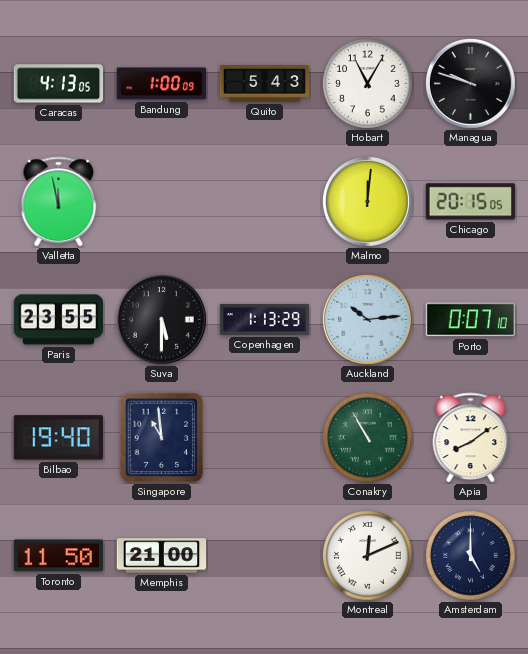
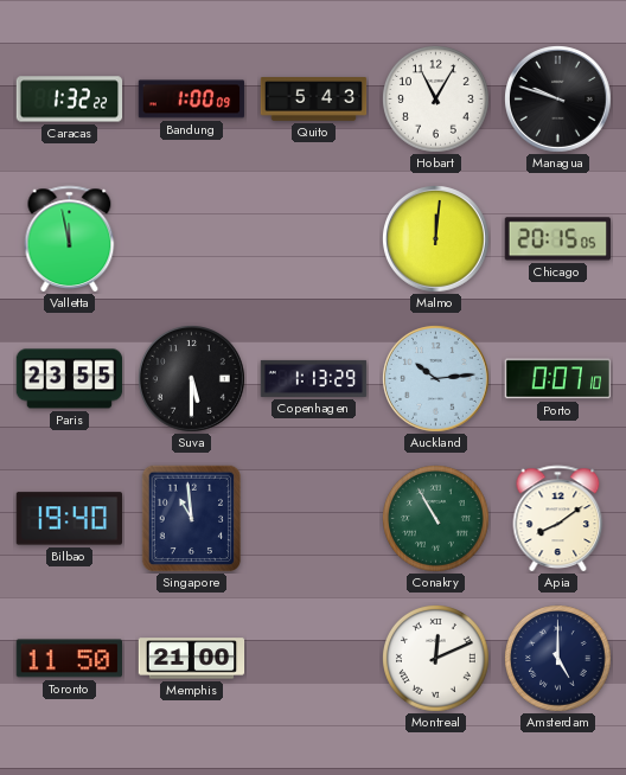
Caracas: 4:13 -> 1:32
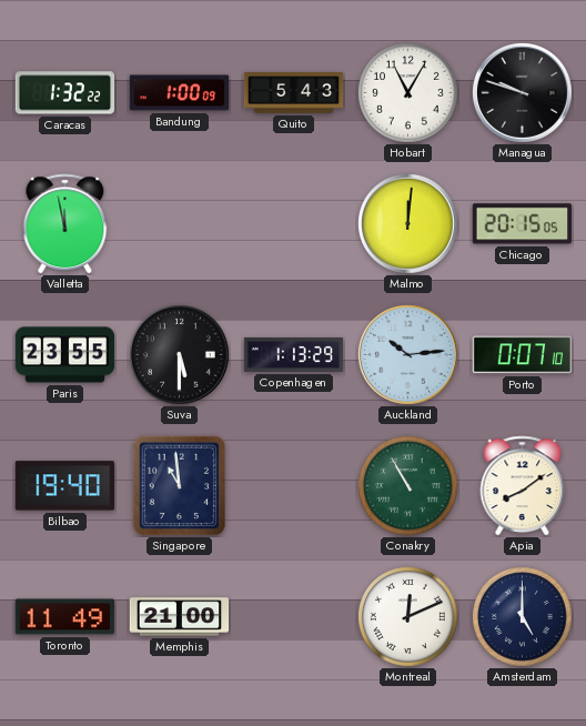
Toronto: 11:50 -> 11:49
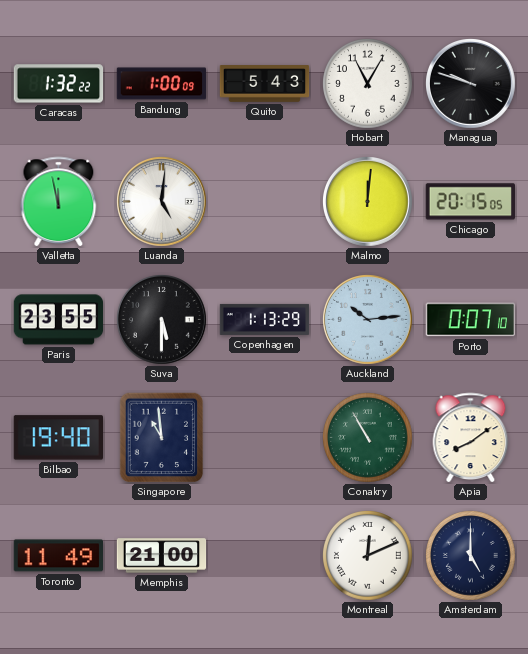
Luanda: none -> 5:01
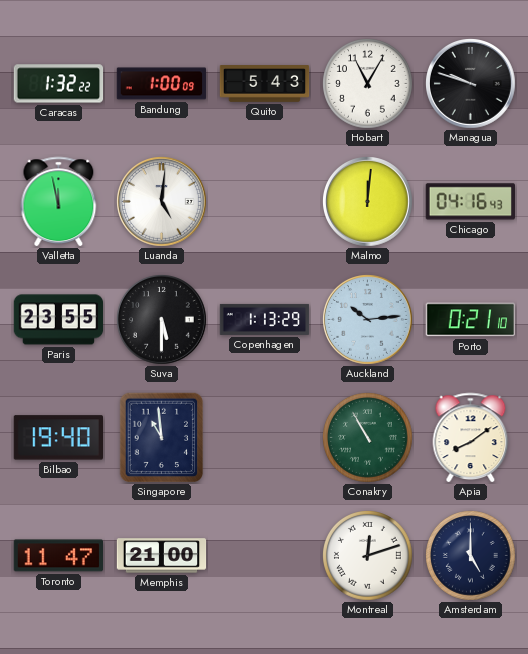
Chicago: 20:15 -> 04:16
Porto: 0:07 -> 0:21
Toronto: 11:49 -> 11:47
Montreal: 12:11 -> 12:12
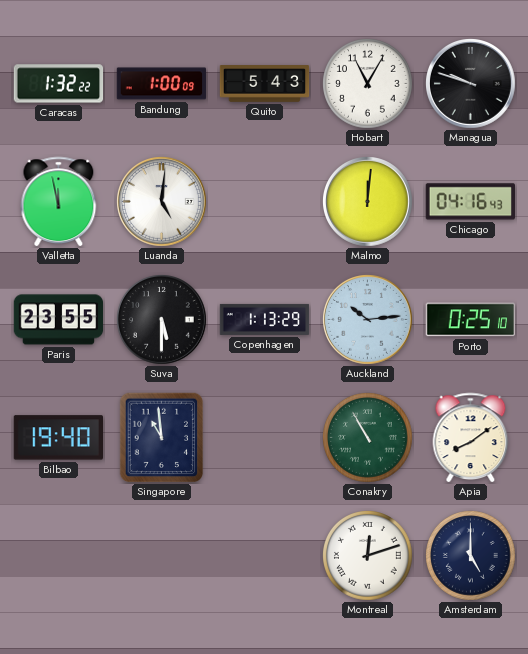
Porto: 0:21 -> 0:25
Toronto: 11:47 -> none
Memphis: 21:00 -> none
